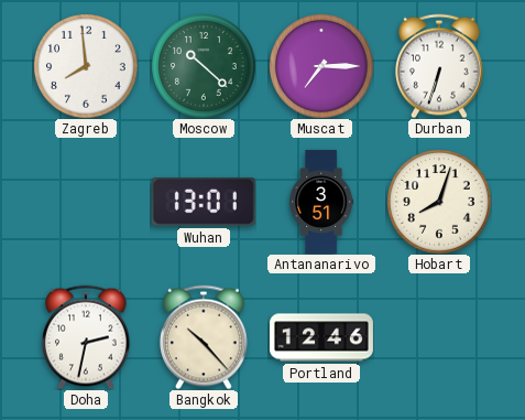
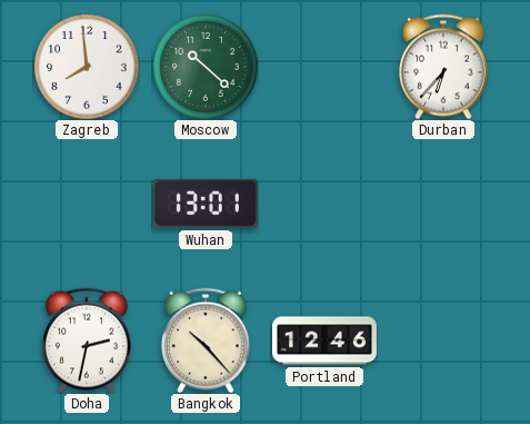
Muscat: 7:15 -> none
Durban: 6:33 -> 6:37
Antananarivo: 3:51 -> none
Hobart: 8:03 -> none
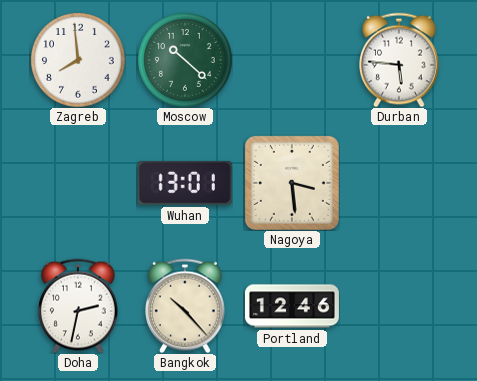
Durban: 6:37 -> 5:46
Nagoya: none -> 3:29
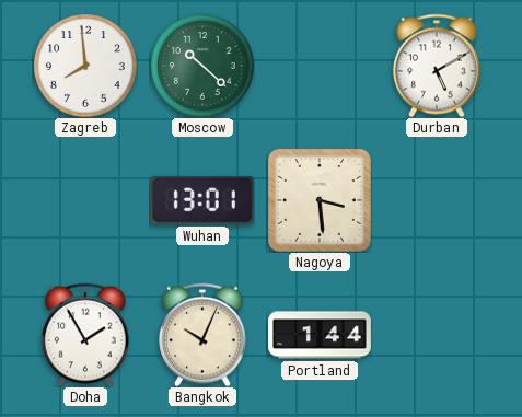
Durban: 5:46 -> 5:10
Doha: 2:32 -> 1:55
Bangkok: 10:23 -> 10:04
Portland: 12:46 -> 1:44
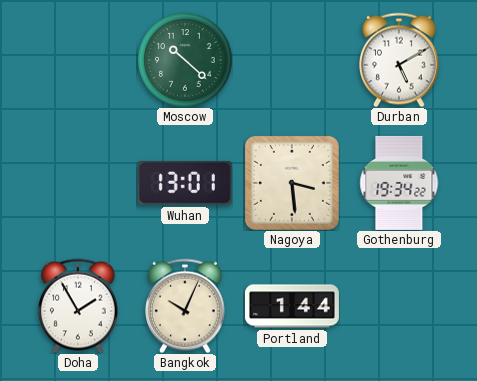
Zagreb: 7:59 -> none
Gothenburg: none -> 19:34
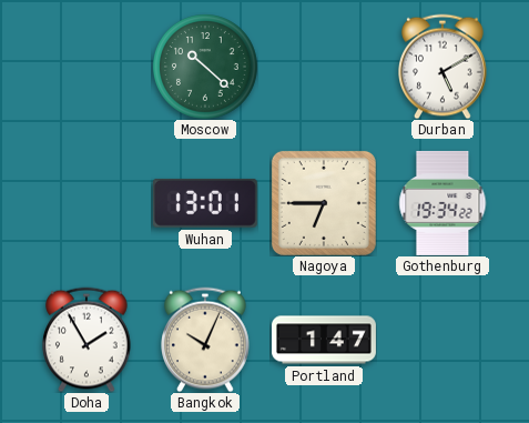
Nagoya: 3:29 -> 6:45
Portland: 1:44 -> 1:47
